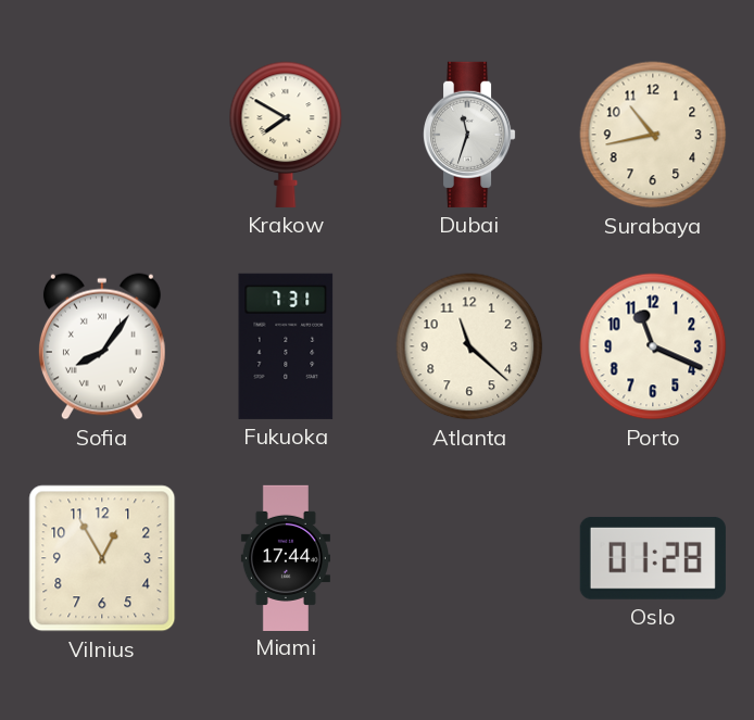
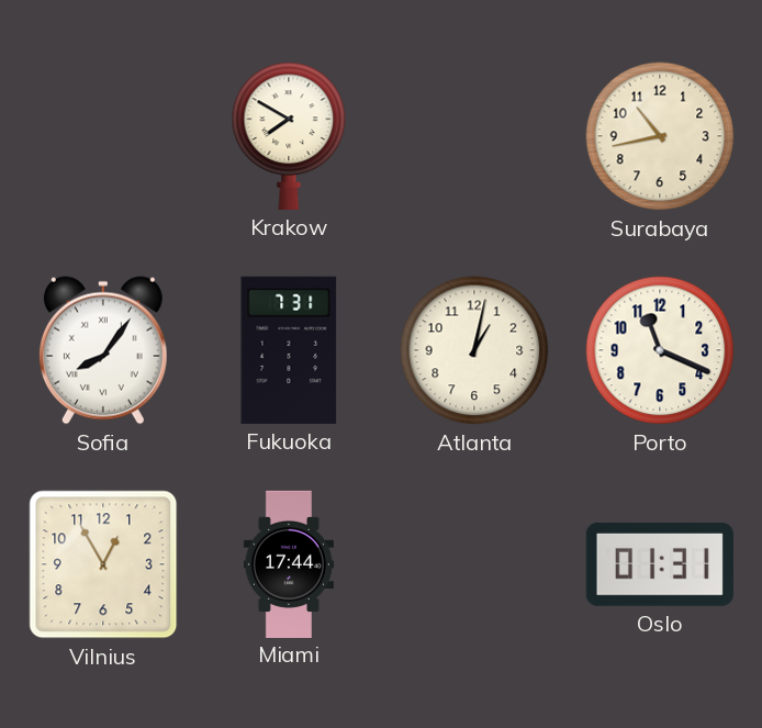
Dubai: 11:33 -> none
Atlanta: 11:22 -> 1:02
Oslo: 01:28 -> 01:31
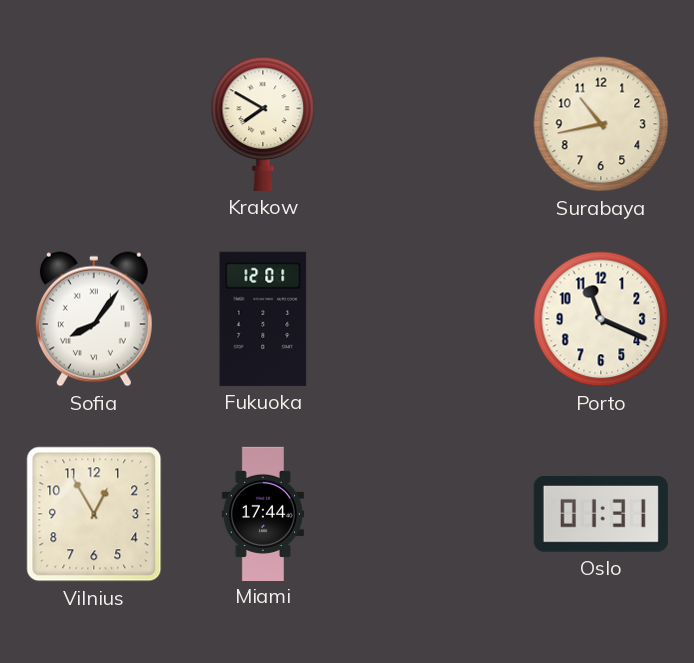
Fukuoka: 7:31 -> 12:01
Atlanta: 1:02 -> none
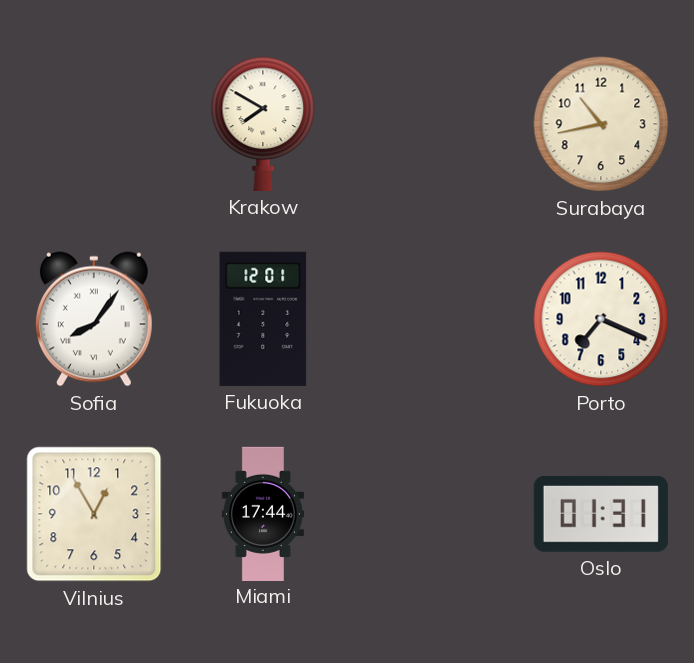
Porto: 11:19 -> 7:19
